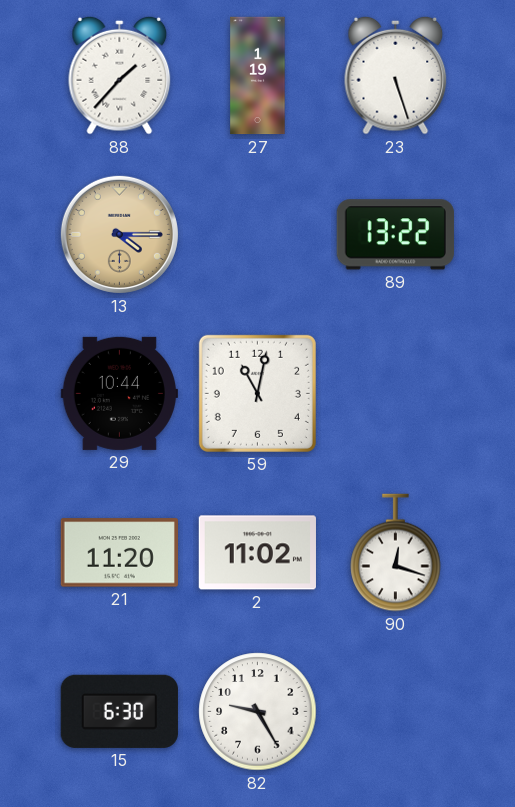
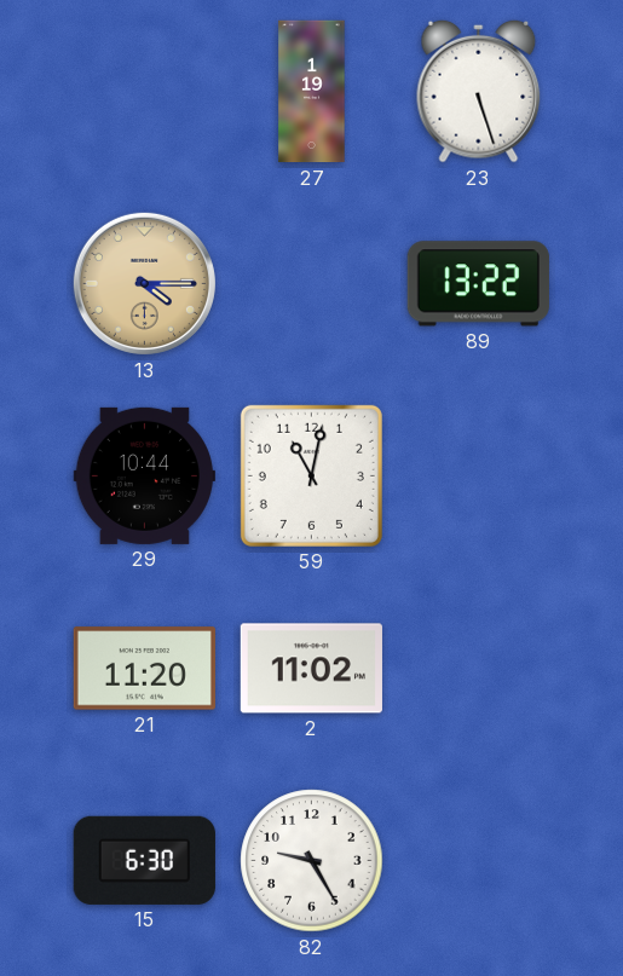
88: 1:37 -> none
90: 12:18 -> none
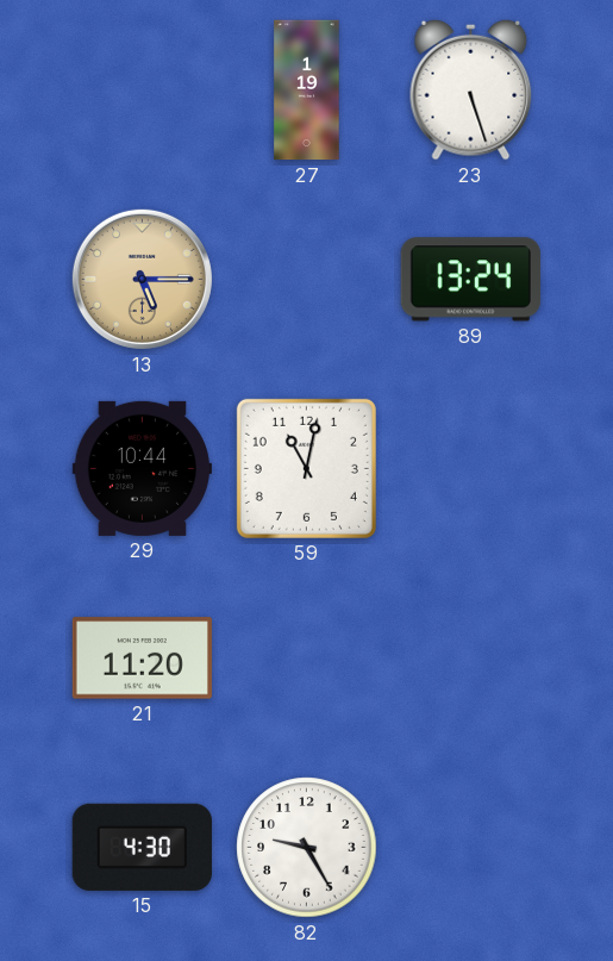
13: 4:15 -> 5:15
89: 13:22 -> 13:24
2: 11:02 -> none
15: 6:30 -> 4:30
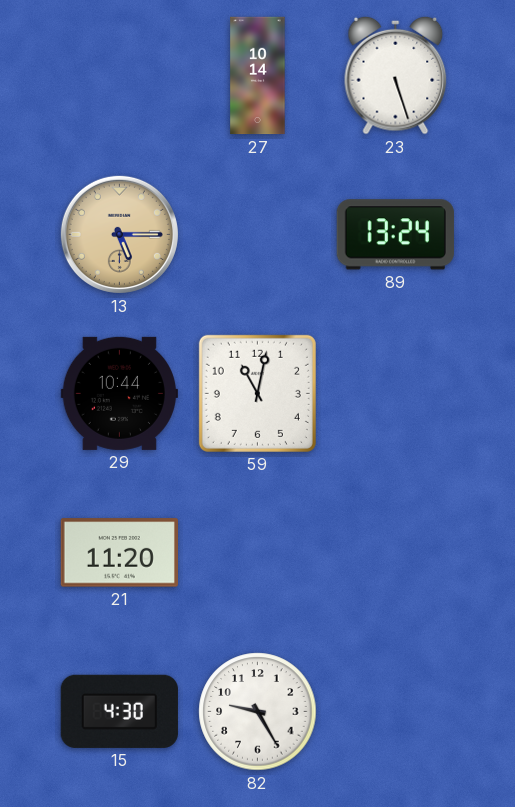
27: 1:19 -> 10:14
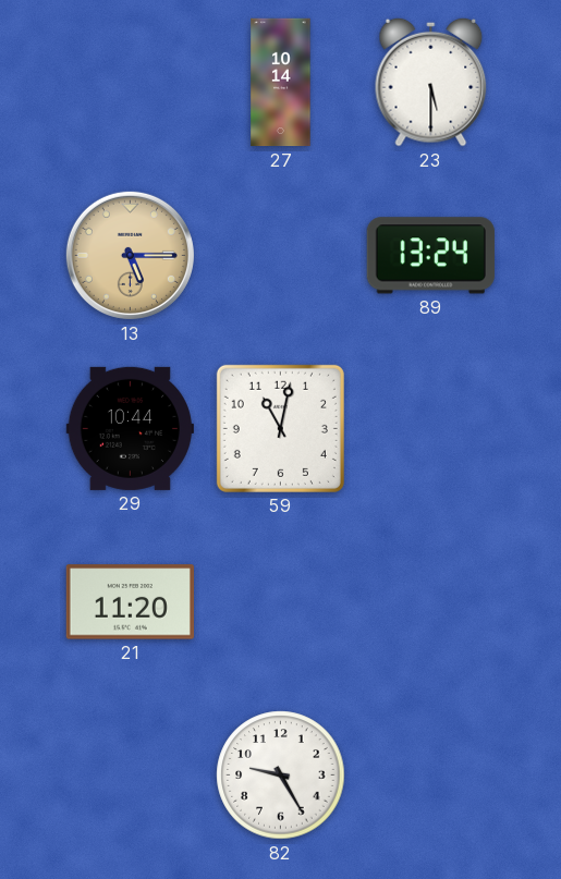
23: 5:27 -> 5:30
15: 4:30 -> none
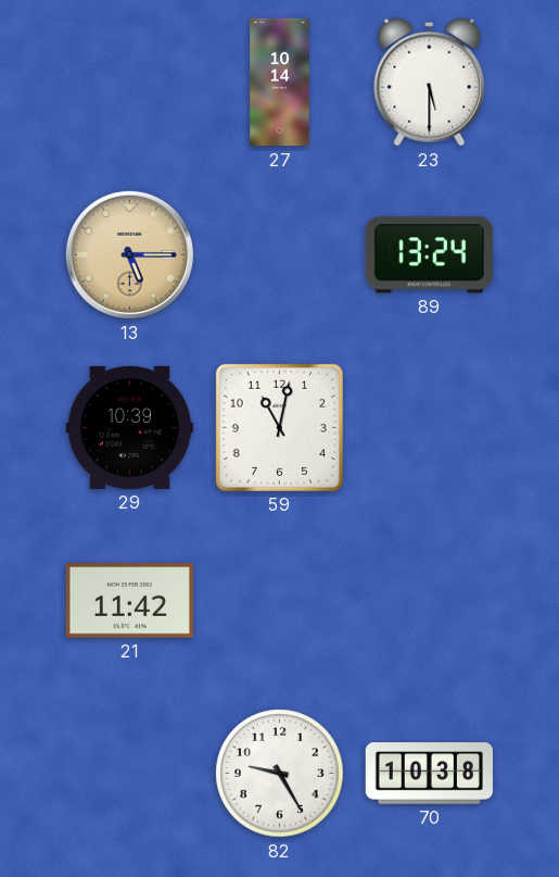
29: 10:44 -> 10:39
21: 11:20 -> 11:42
70: none -> 10:38
